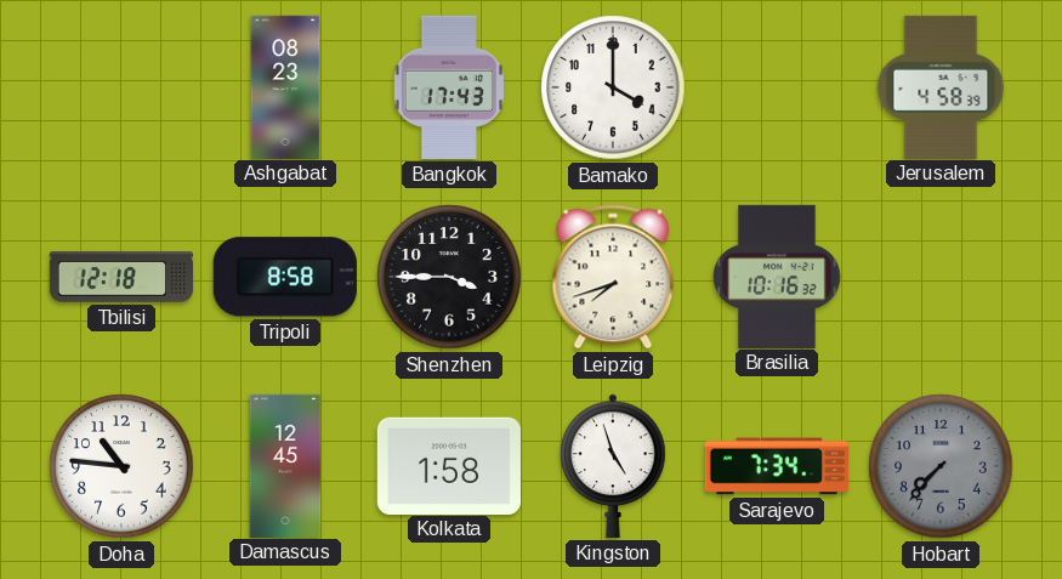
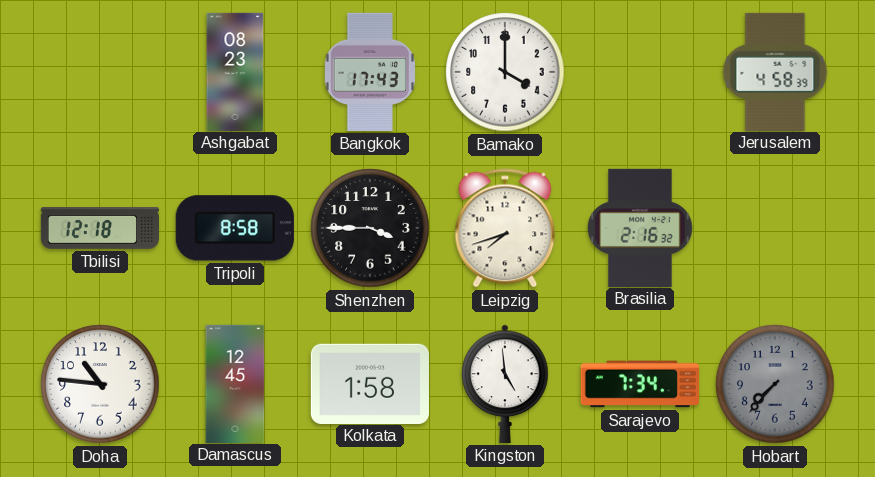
Brasilia: 10:16 -> 2:16
Kingston: 4:57 -> 4:59
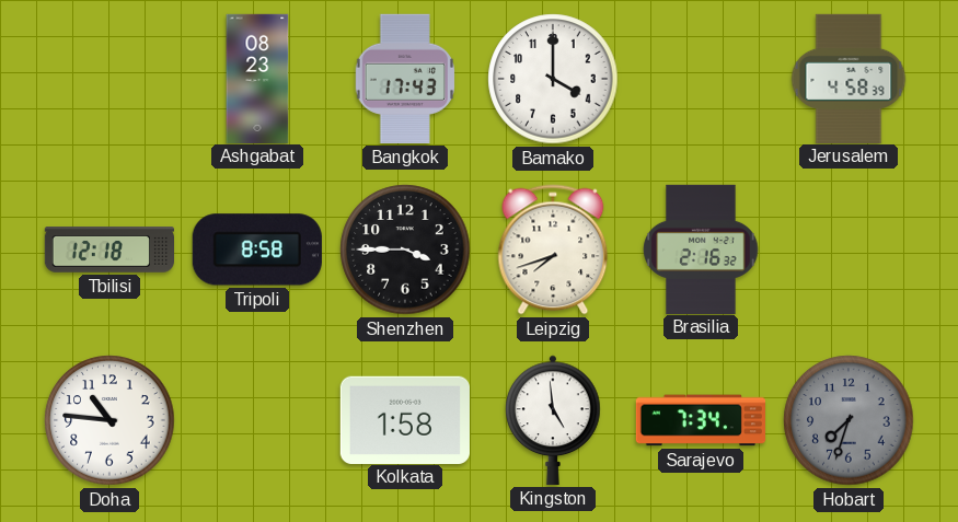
Damascus: 12:45 -> none
Hobart: 7:37 -> 7:33
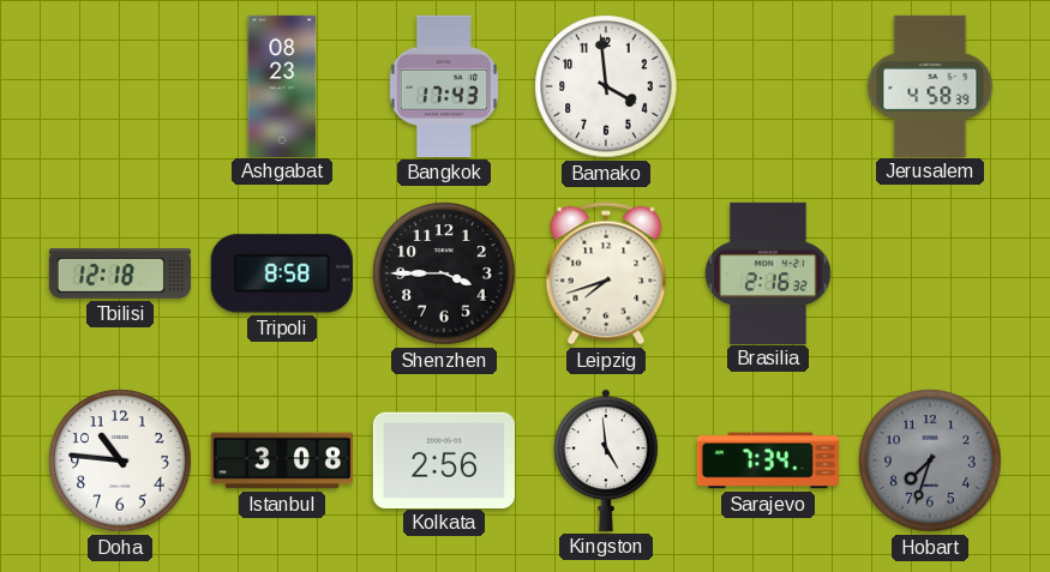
Bamako: 4:00 -> 3:59
Istanbul: none -> 3:08
Kolkata: 1:58 -> 2:56
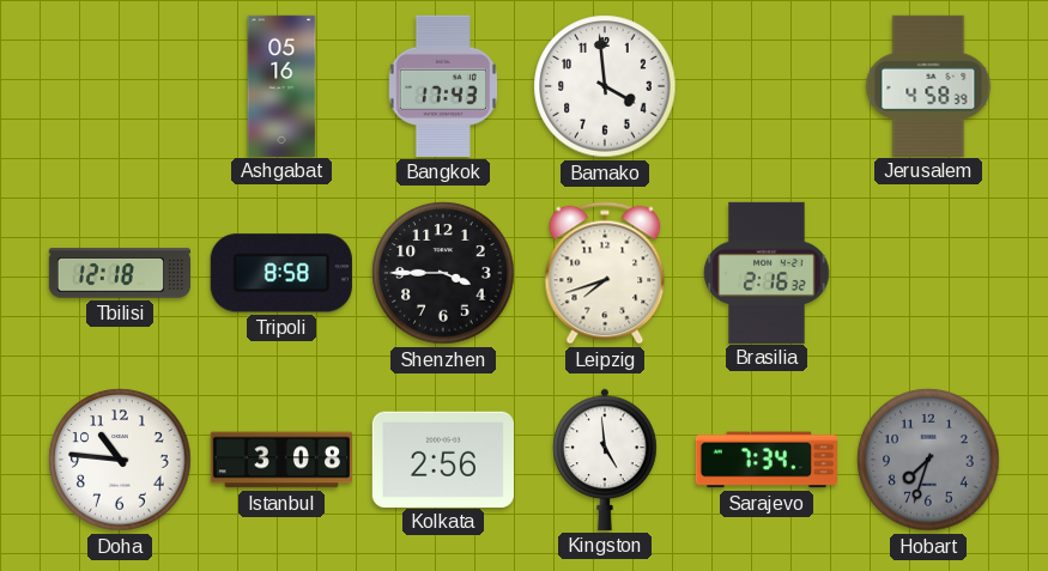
Ashgabat: 08:23 -> 05:16
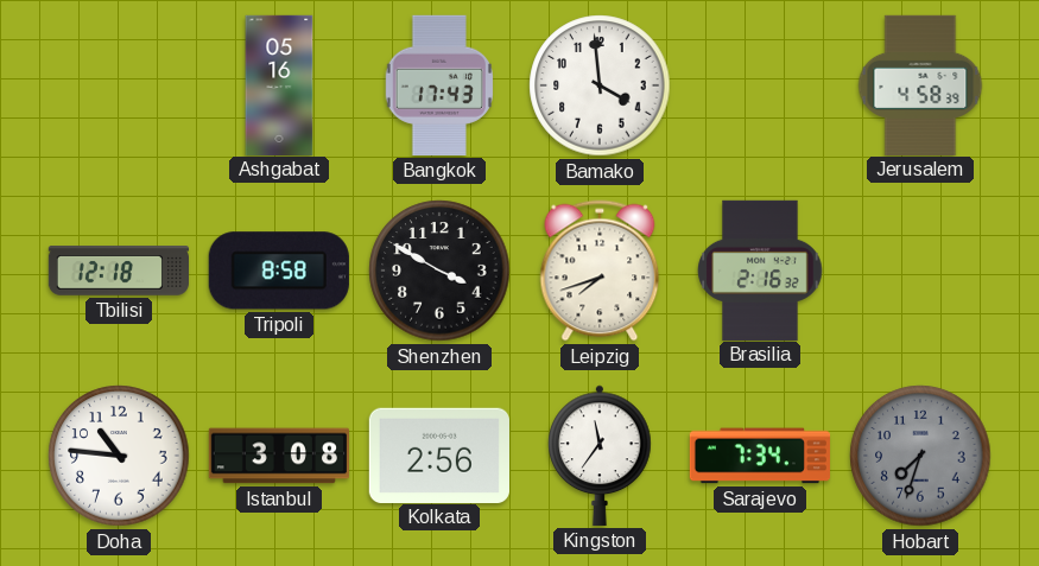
Shenzhen: 3:45 -> 3:50
Kingston: 4:59 -> 11:36
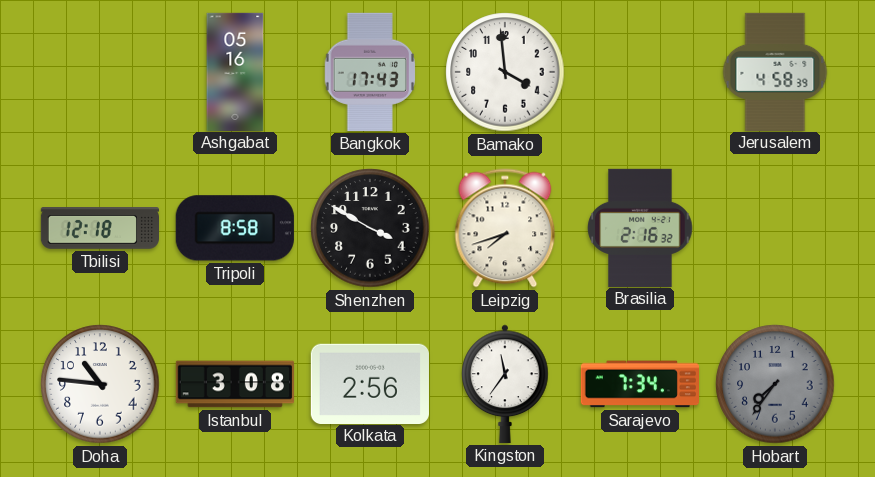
Hobart: 7:33 -> 7:36
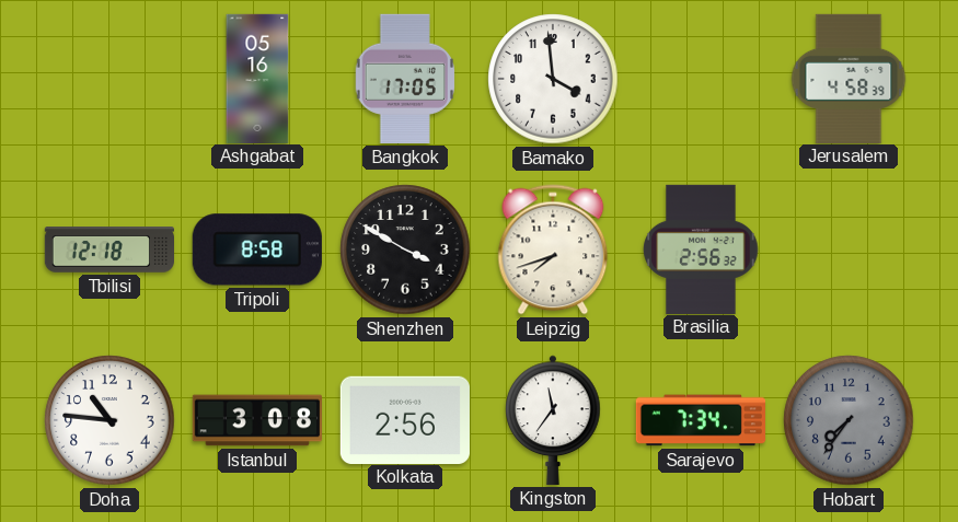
Bangkok: 17:43 -> 17:05
Brasilia: 2:16 -> 2:56
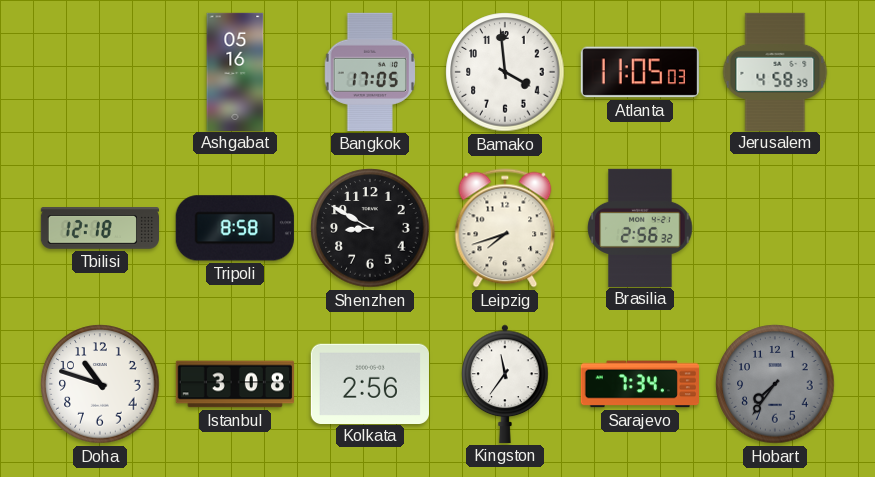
Atlanta: none -> 11:05
Shenzhen: 3:50 -> 8:50
Doha: 10:46 -> 10:48
